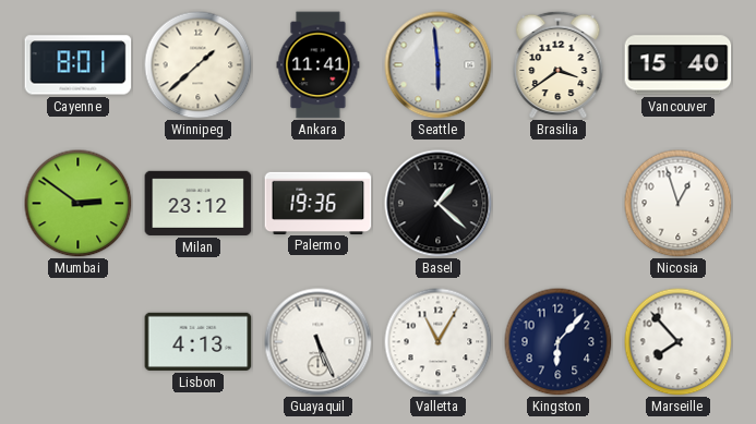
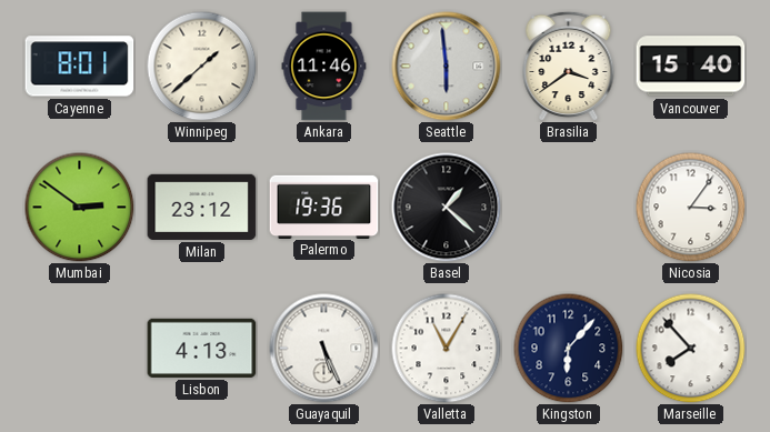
Ankara: 11:41 -> 11:46
Nicosia: 12:57 -> 3:06
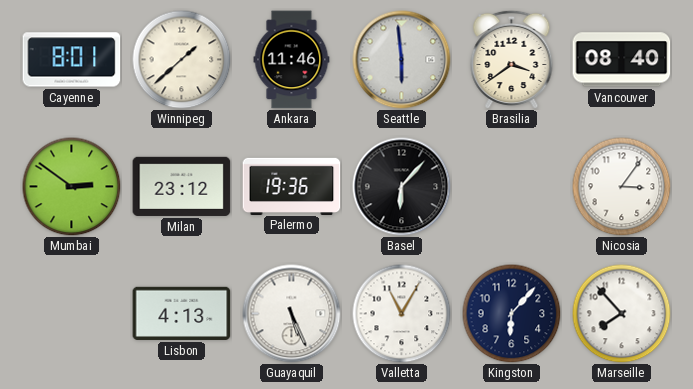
Vancouver: 15:40 -> 08:40
Basel: 1:22 -> 6:07
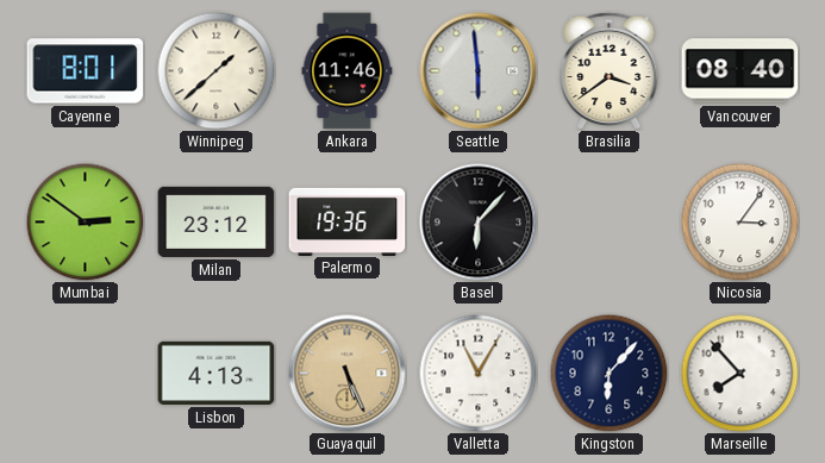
Guayaquil dial: white -> champagne
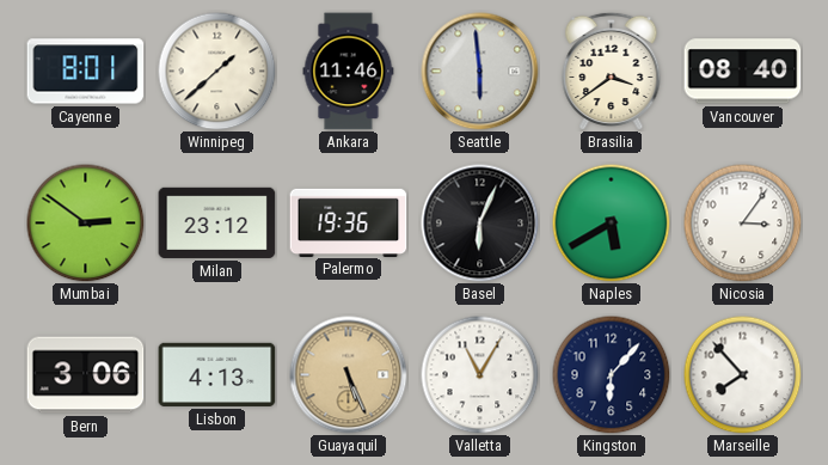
Basel: 6:07 -> 6:04
Naples: none -> 5:40
Bern: none -> 3:06
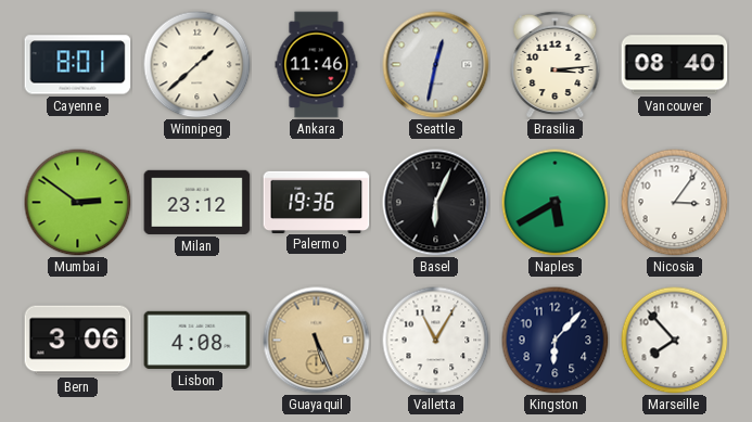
Seattle: 5:59 -> 12:32
Brasilia: 3:39 -> 3:14
Lisbon: 4:13 -> 4:08
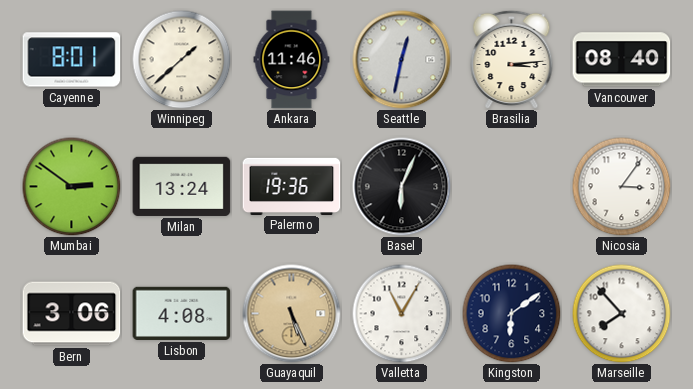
Milan: 23:12 -> 13:24
Naples: 5:40 -> none
Kingston: 6:07 -> 6:09
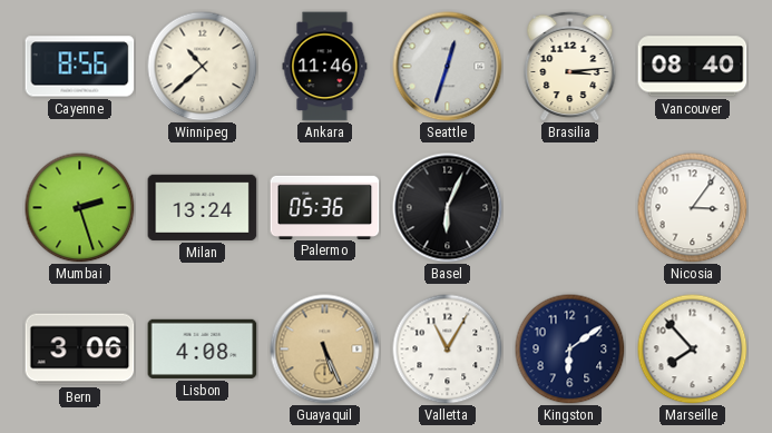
Cayenne: 8:01 -> 8:56
Winnipeg: 1:38 -> 10:38
Seattle: 12:32 -> 12:33
Mumbai: 2:51 -> 2:27
Palermo: 19:36 -> 05:36
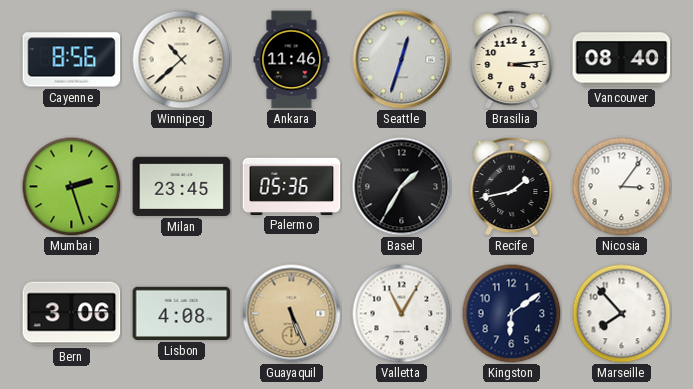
Milan: 13:24 -> 23:45
Basel: 6:04 -> 1:35
Recife: none -> 1:43
